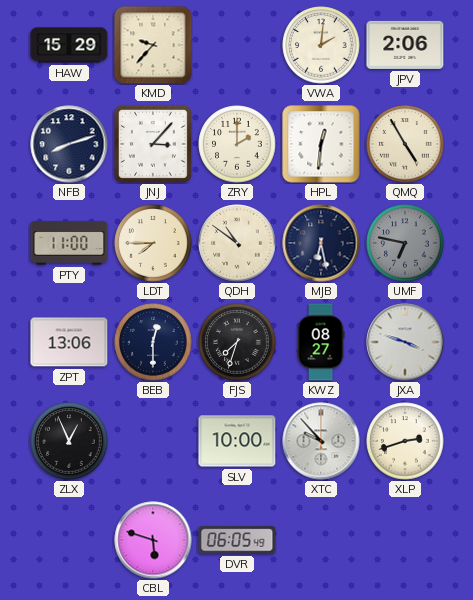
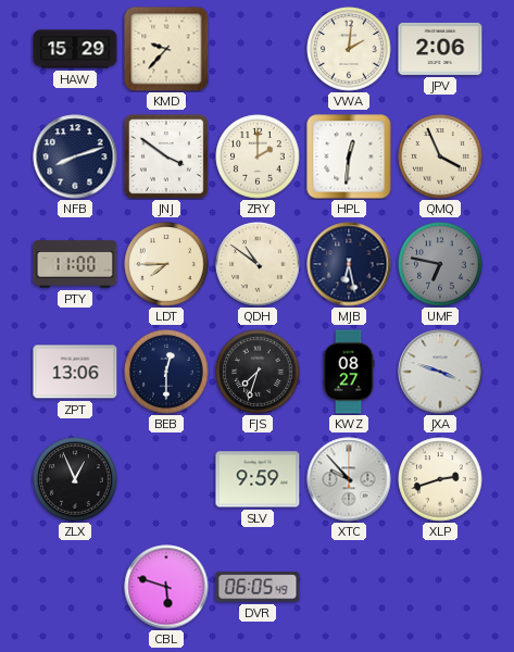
JNJ: 3:07 -> 3:51
QMQ: 4:55 -> 3:56
SLV: 10:00 -> 9:59
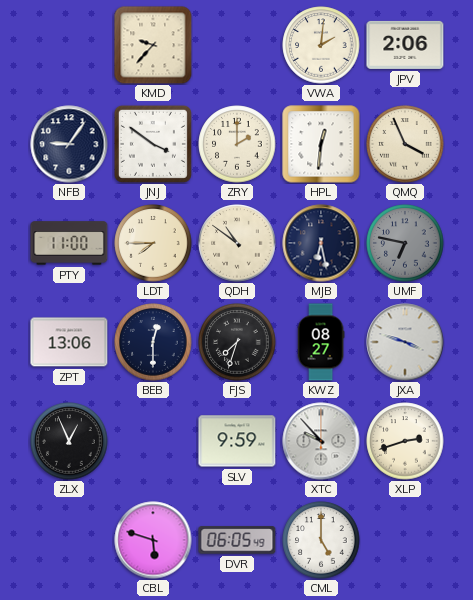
HAW: 15:29 -> none
NFB: 8:12 -> 9:06
CML: none -> 5:00
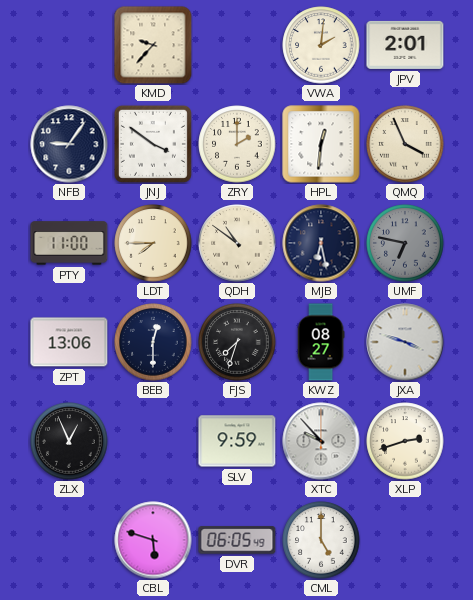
JPV: 2:06 -> 2:01
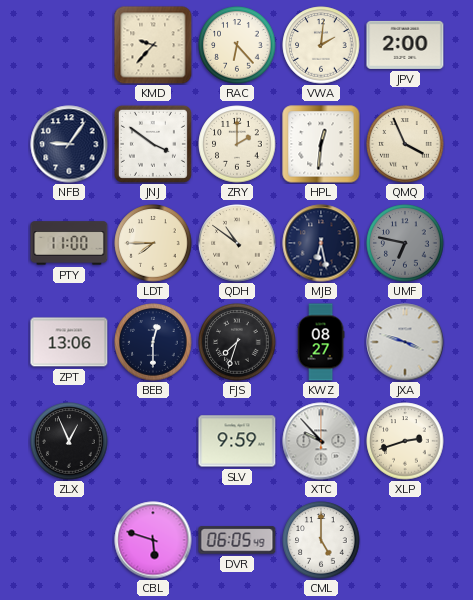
RAC: none -> 6:23
JPV: 2:01 -> 2:00
